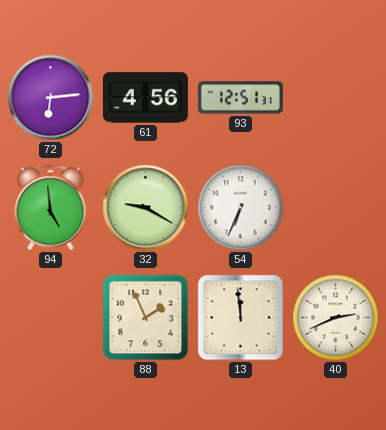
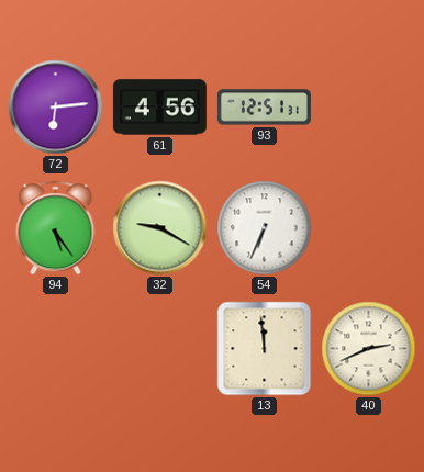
94: 4:59 -> 5:24
88: 1:56 -> none
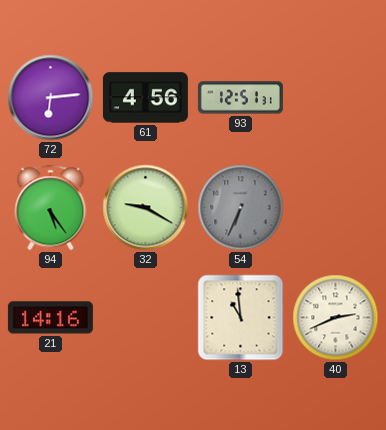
54 dial: white -> grey
21: none -> 14:16
13: 11:59 -> 10:59
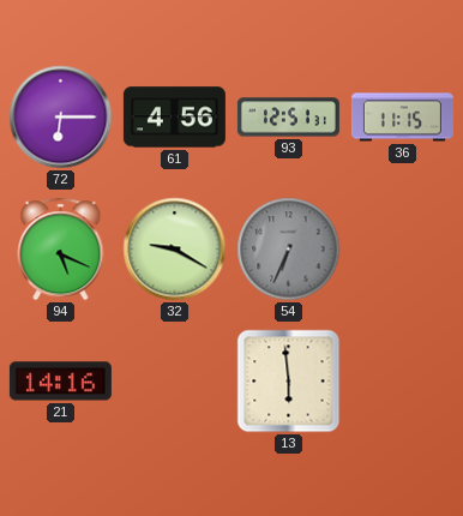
72: 6:14 -> 6:15
36: none -> 11:15
94: 5:24 -> 5:19
13: 10:59 -> 5:59
40: 2:41 -> none
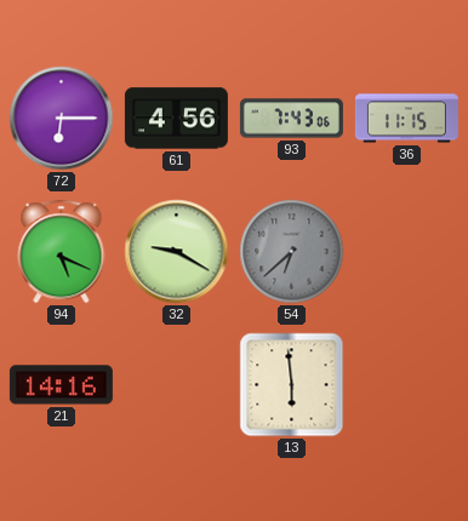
93: 12:51 -> 7:43
54: 6:34 -> 6:38
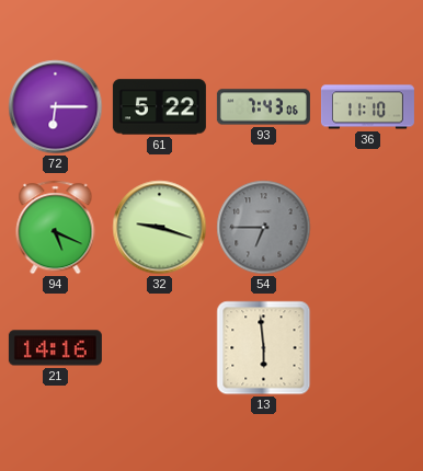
61: 4:56 -> 5:22
36: 11:15 -> 11:10
32: 9:20 -> 9:18
54: 6:38 -> 6:45
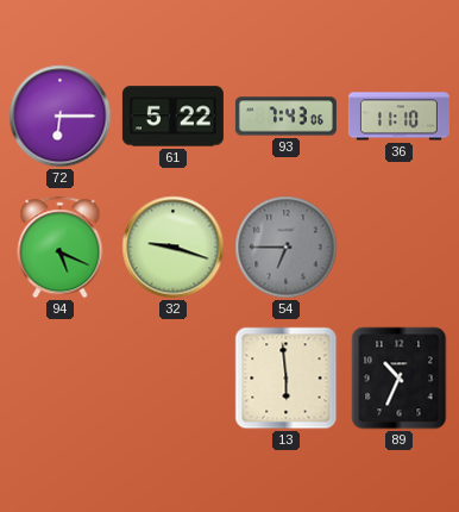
21: 14:16 -> none
89: none -> 10:34
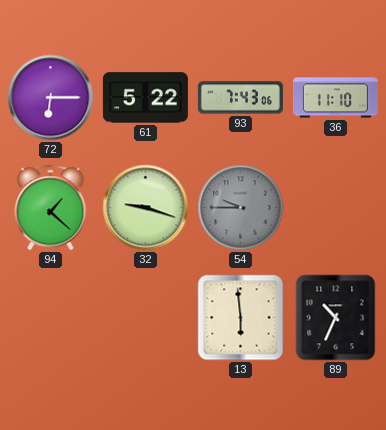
94: 5:19 -> 1:22
54: 6:45 -> 9:45
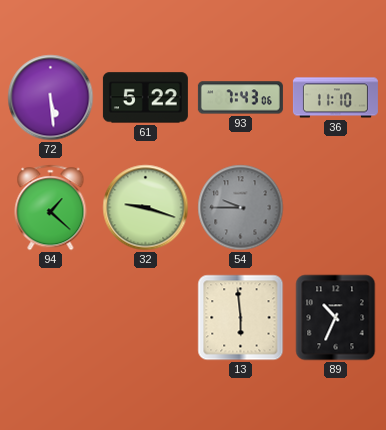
72: 6:15 -> 5:29
